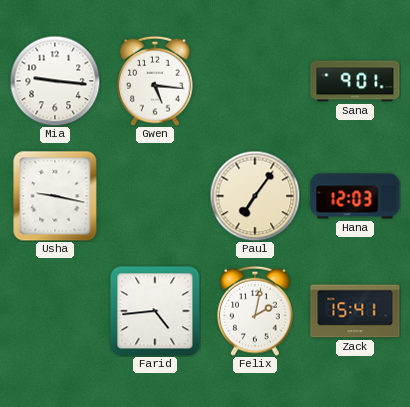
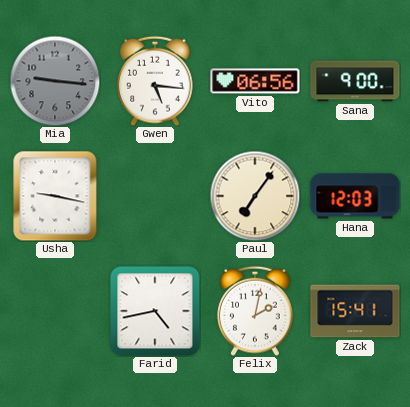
Mia dial: white -> grey
Vito: none -> 06:56
Sana: 9:01 -> 9:00
Farid: 4:44 -> 4:43
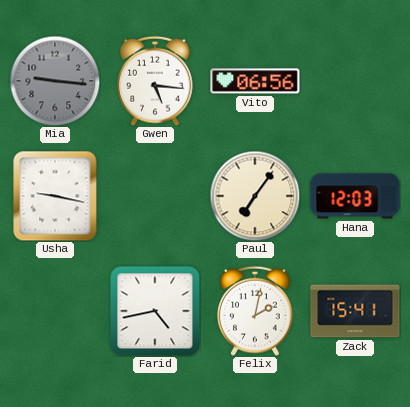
Sana: 9:00 -> none
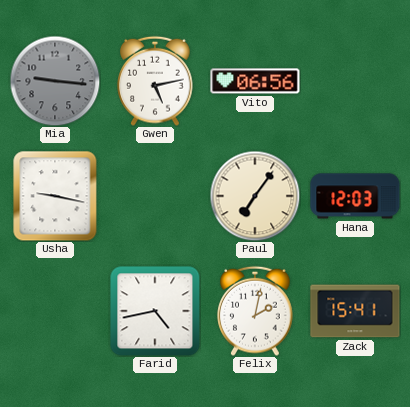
Gwen: 5:16 -> 5:13
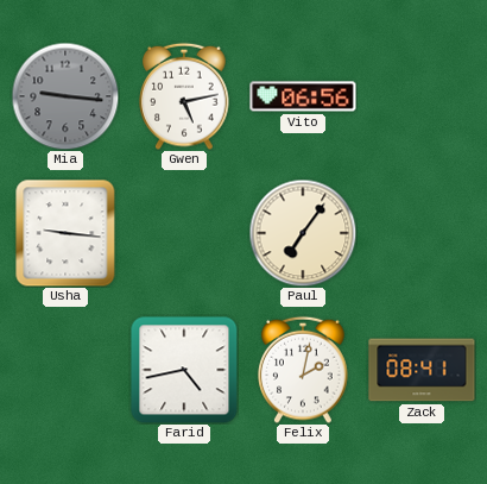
Usha: 9:17 -> 9:16
Hana: 12:03 -> none
Zack: 15:41 -> 08:41
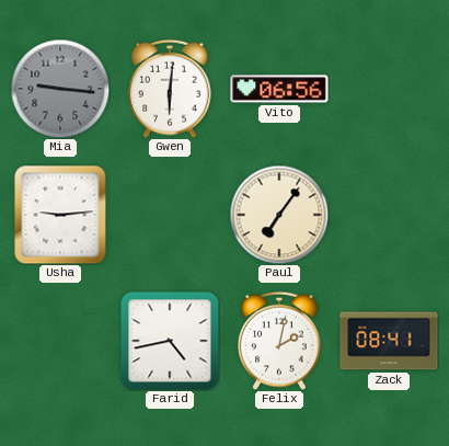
Gwen: 5:13 -> 6:01
Usha: 9:16 -> 9:14
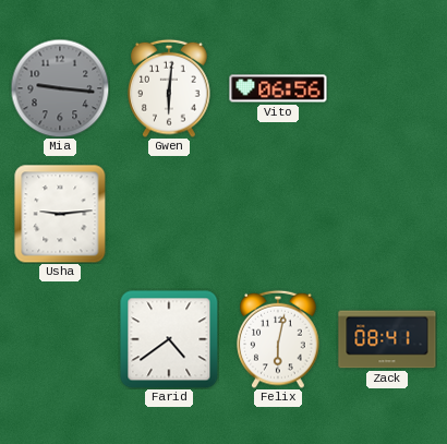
Paul: 7:06 -> none
Farid: 4:43 -> 4:39
Felix: 2:02 -> 6:02
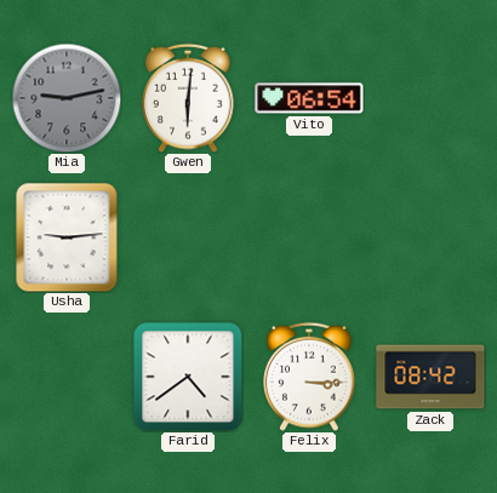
Mia: 9:16 -> 9:13
Vito: 06:56 -> 06:54
Felix: 6:02 -> 3:15
Zack: 08:41 -> 08:42
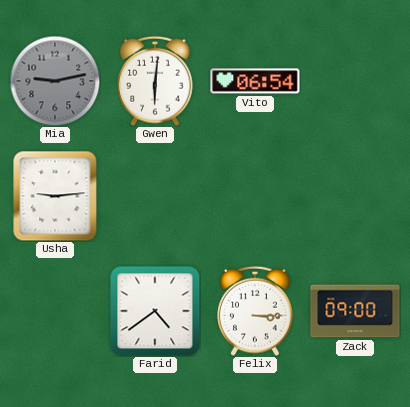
Zack: 08:42 -> 09:00
